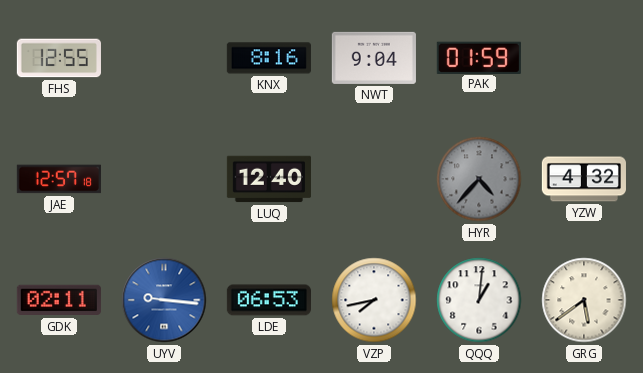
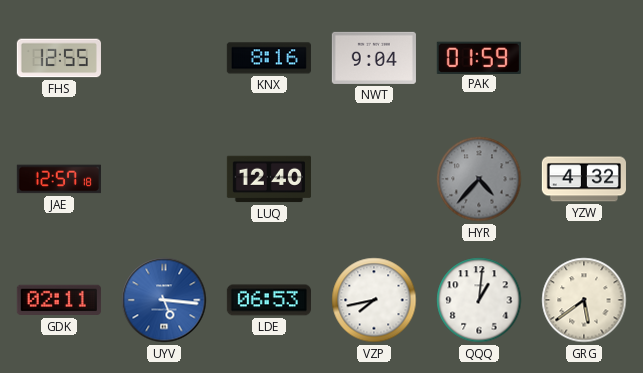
UYV: 9:16 -> 5:16
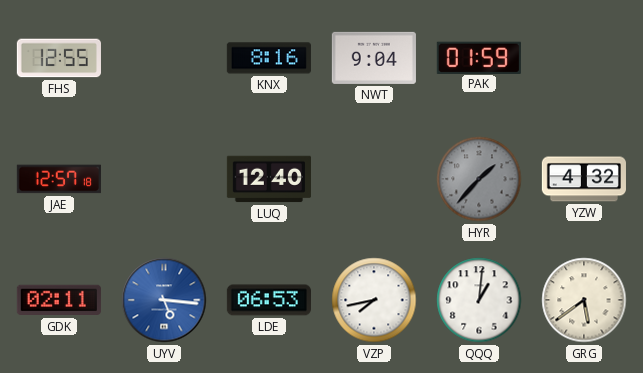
HYR: 4:37 -> 1:37
